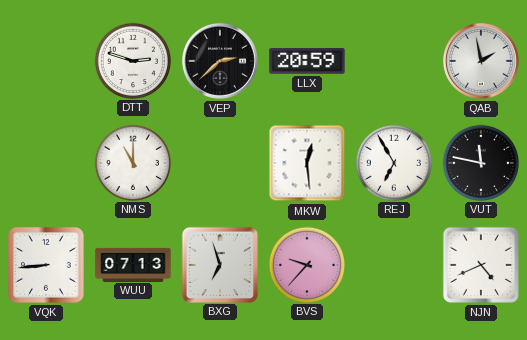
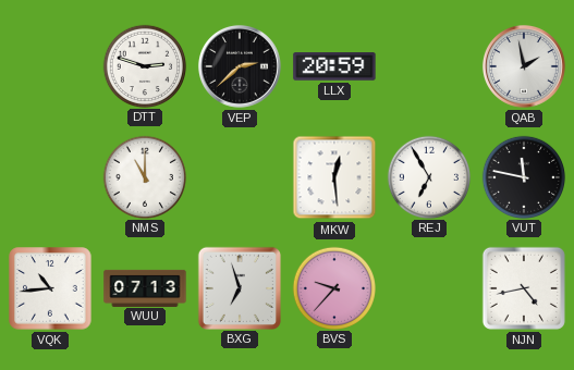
VQK: 8:44 -> 10:44
NJN: 4:41 -> 4:43
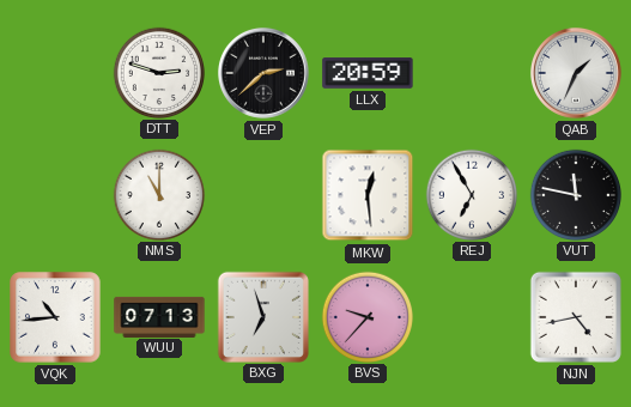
QAB: 1:58 -> 1:34
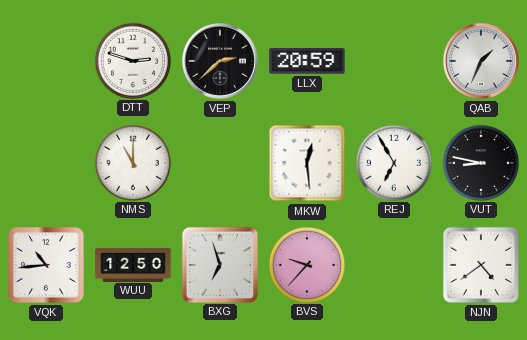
VUT: 11:47 -> 8:47
WUU: 07:13 -> 12:50
NJN: 4:43 -> 4:39
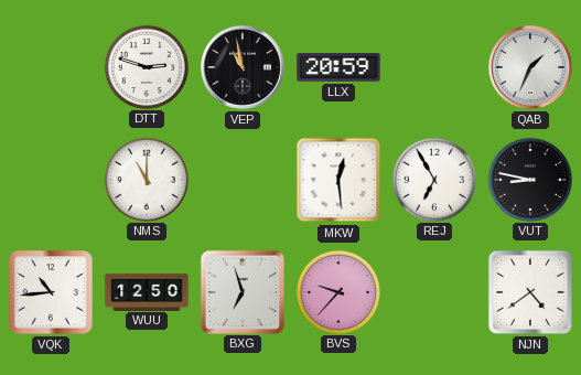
VEP: 2:38 -> 10:58
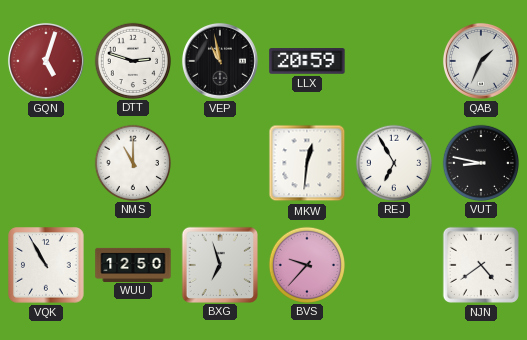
GQN: none -> 5:03
MKW: 12:29 -> 12:31
VQK: 10:44 -> 10:55
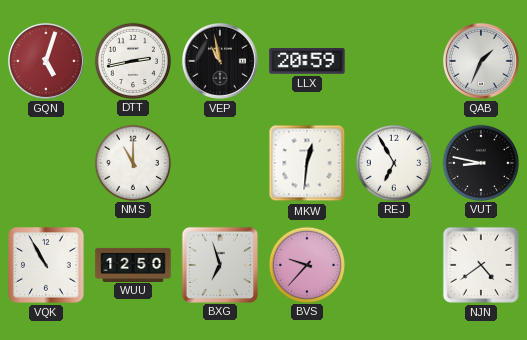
DTT: 2:48 -> 2:43
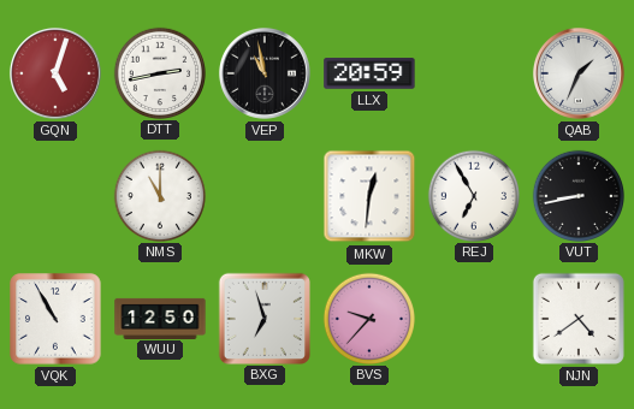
VUT: 8:47 -> 8:43
